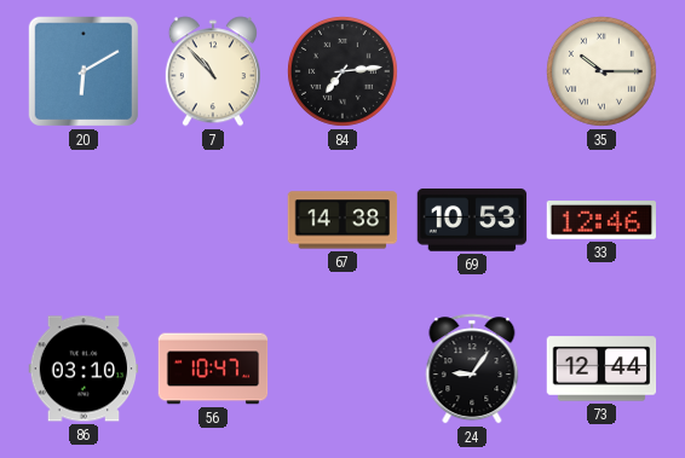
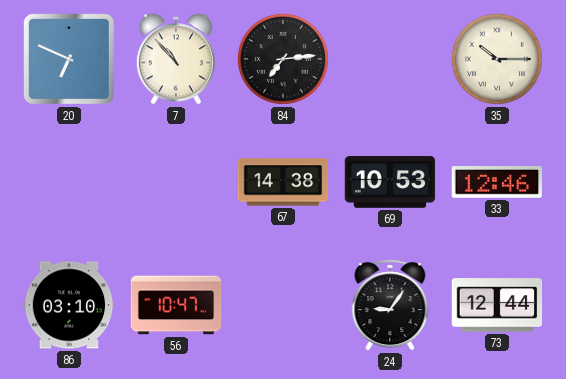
20: 6:10 -> 6:49
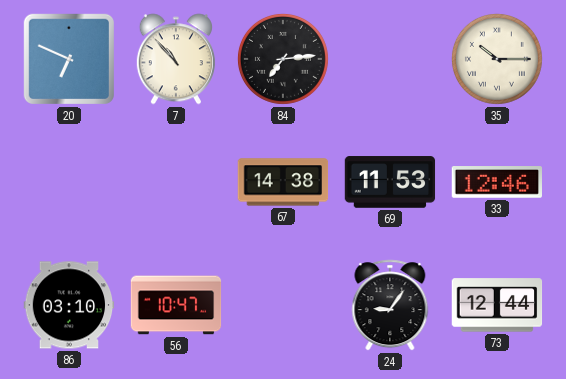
69: 10:53 -> 11:53
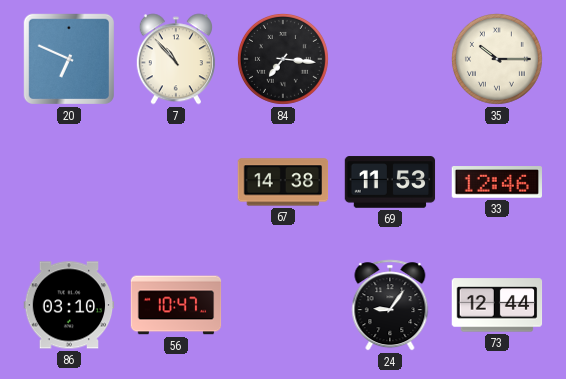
84: 7:14 -> 7:16
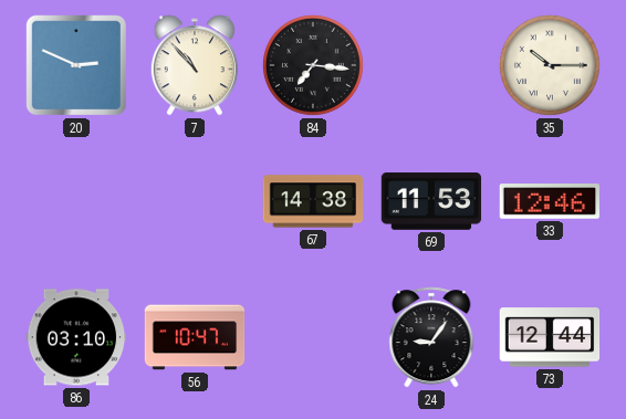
20: 6:49 -> 2:49
